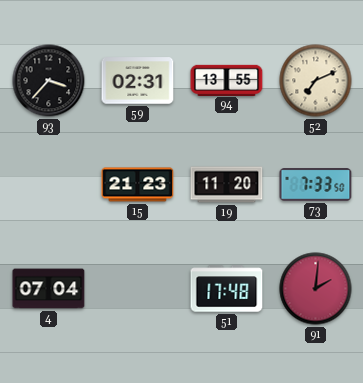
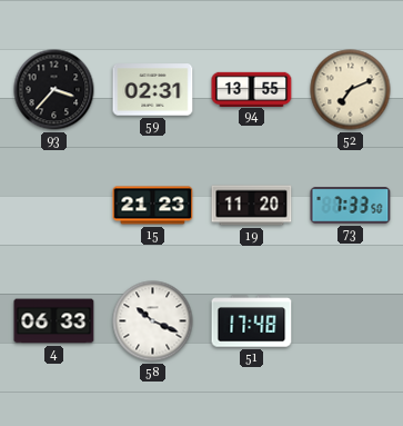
4: 07:04 -> 06:33
58: none -> 10:19
91: 2:01 -> none
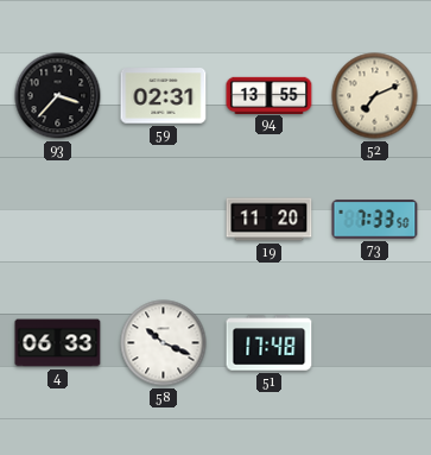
15: 21:23 -> none
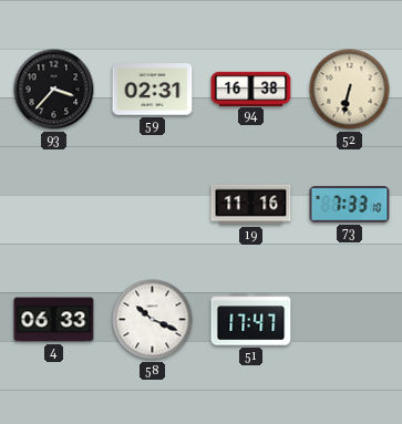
94: 13:55 -> 16:38
52: 7:11 -> 6:32
19: 11:20 -> 11:16
73: 7:33:50 -> 7:33:10
51: 17:48 -> 17:47
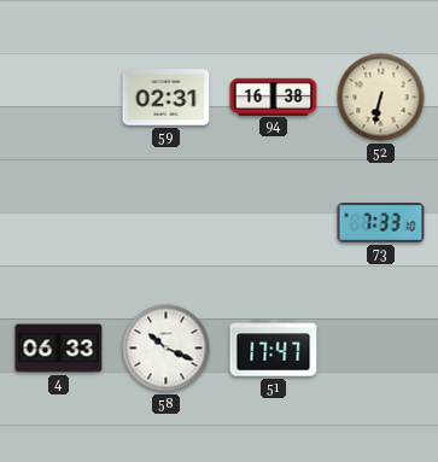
93: 3:37 -> none
19: 11:16 -> none
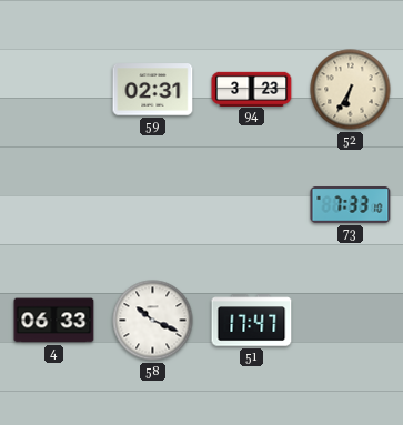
94: 16:38 -> 3:23
52: 6:32 -> 6:35
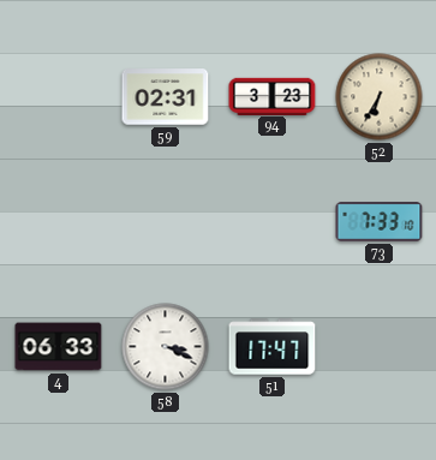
58: 10:19 -> 3:19
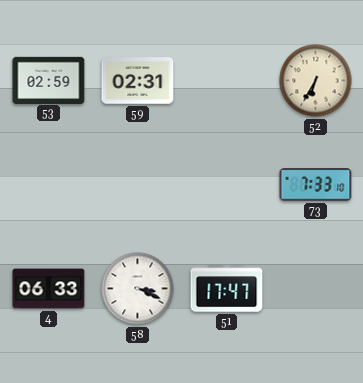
53: none -> 02:59
94: 3:23 -> none
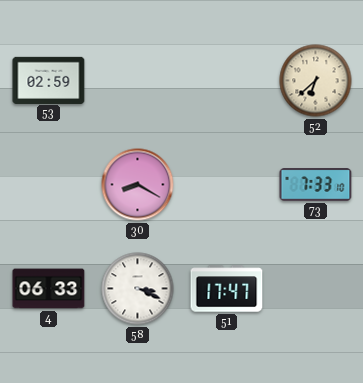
59: 02:31 -> none
52: 6:35 -> 6:38
30: none -> 8:20
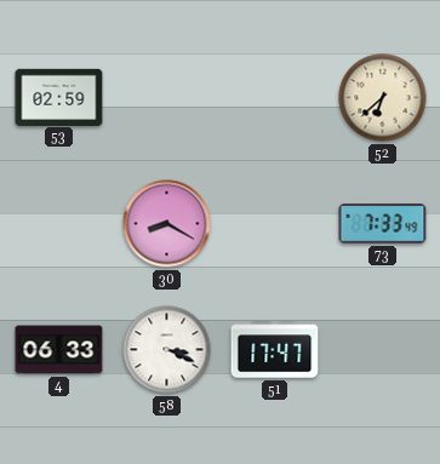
73: 7:33:10 -> 7:33:49
